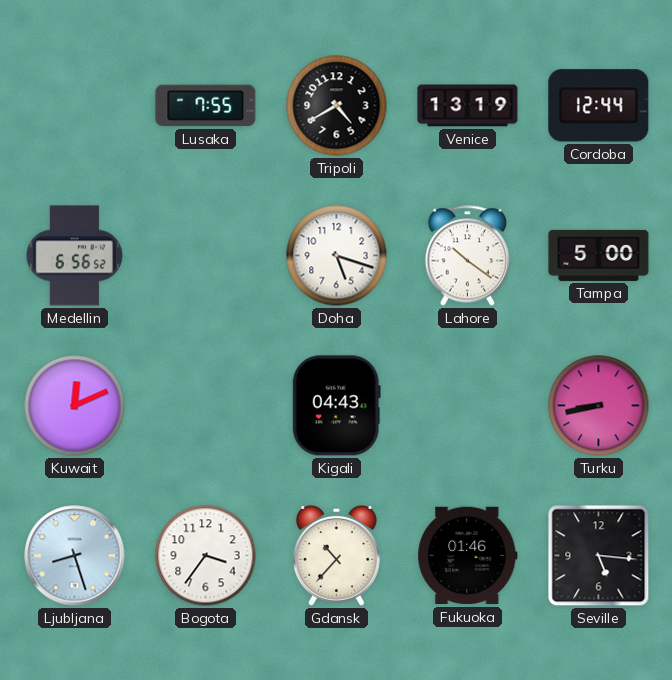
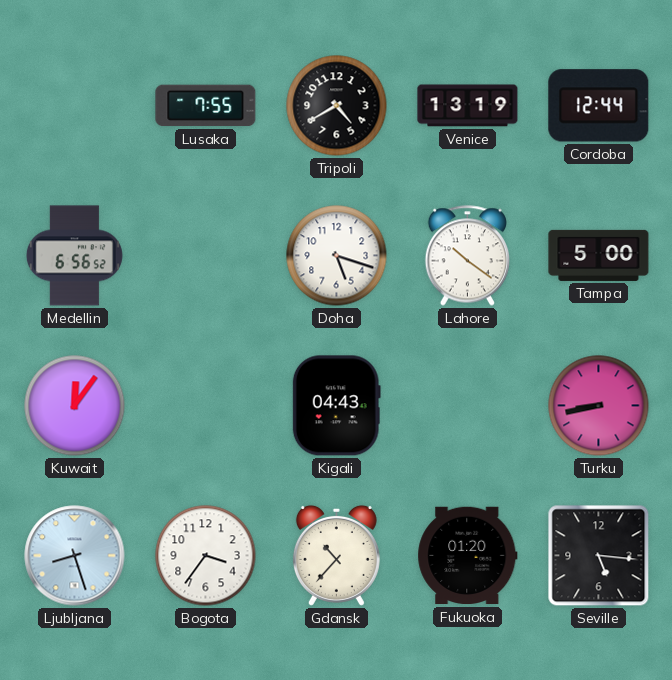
Kuwait: 12:11 -> 12:06
Fukuoka: 01:46 -> 01:20
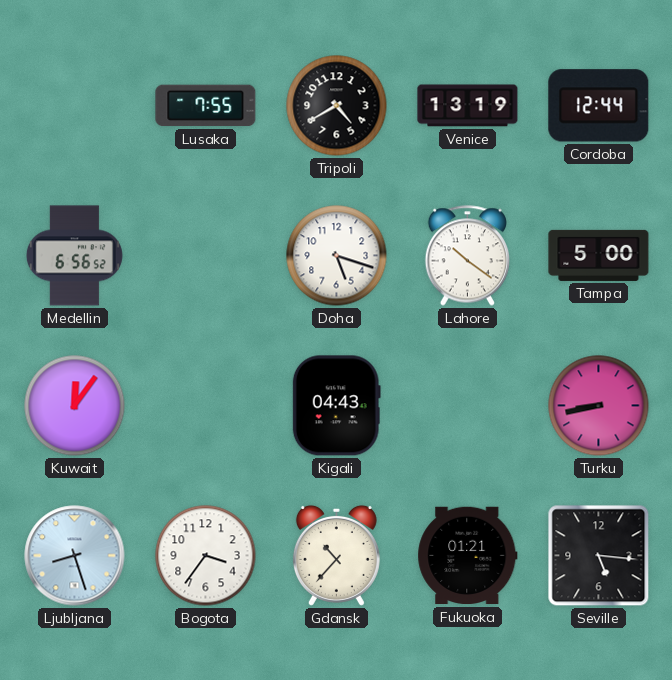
Fukuoka: 01:20 -> 01:21
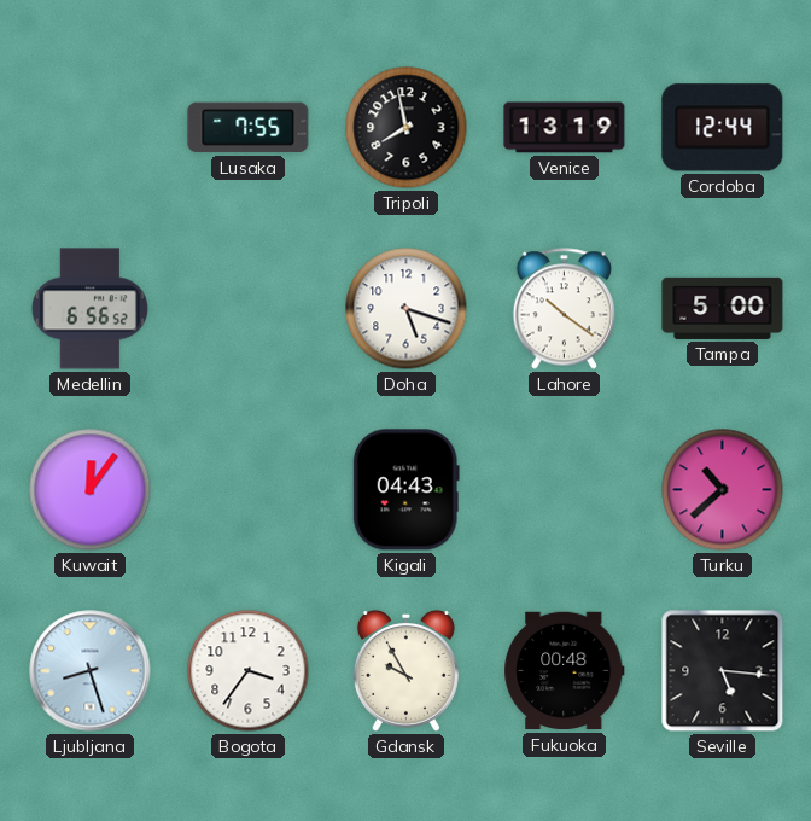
Tripoli: 4:40 -> 7:58
Turku: 8:43 -> 10:38
Gdansk: 10:37 -> 9:55
Fukuoka: 01:21 -> 00:48
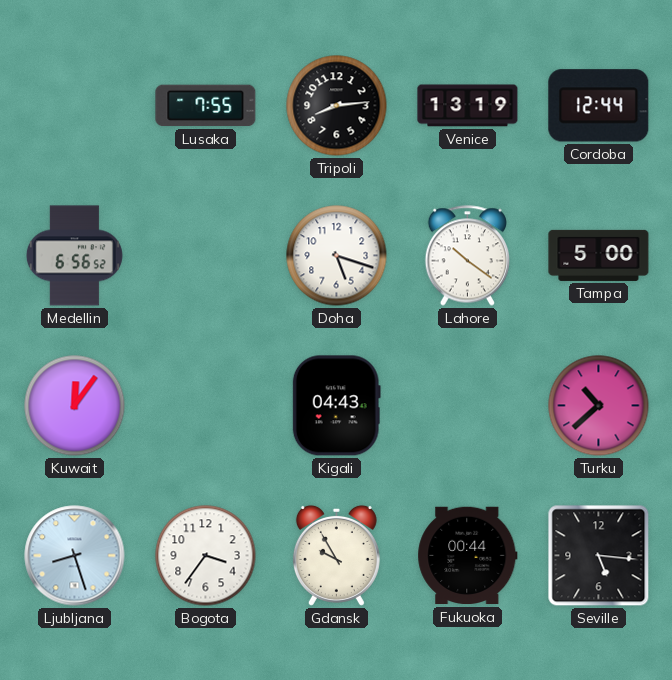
Tripoli: 7:58 -> 8:14
Fukuoka: 00:48 -> 00:44
